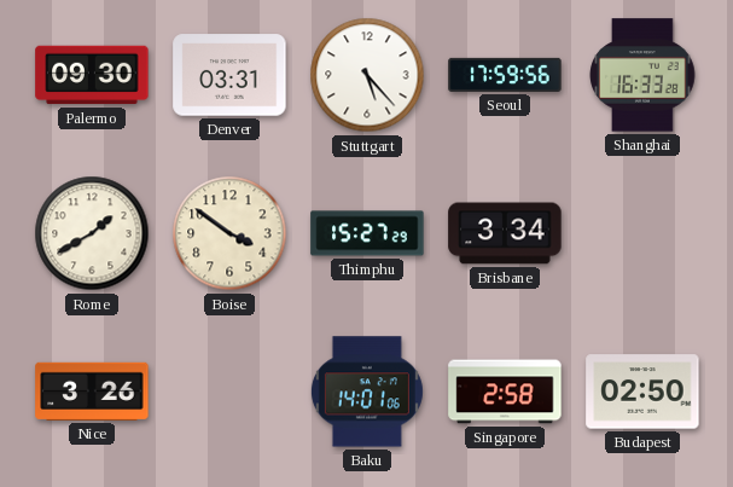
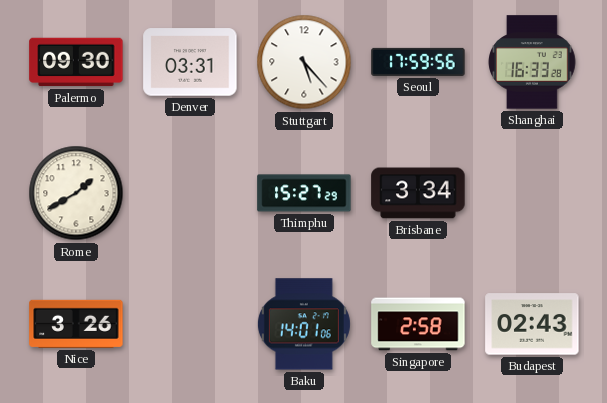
Boise: 3:51 -> none
Budapest: 02:50 -> 02:43
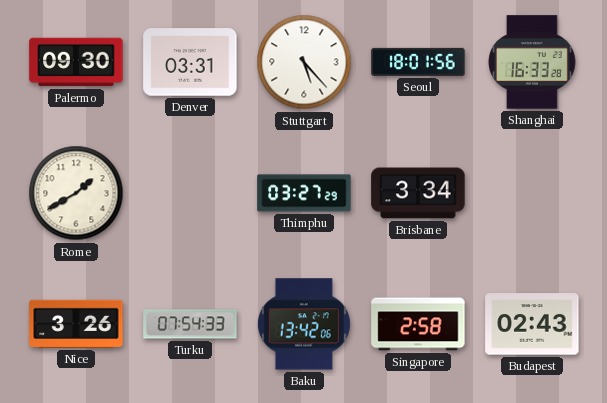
Seoul: 17:59 -> 18:01
Thimphu: 15:27 -> 03:27
Turku: none -> 07:54
Baku: 14:01 -> 13:42
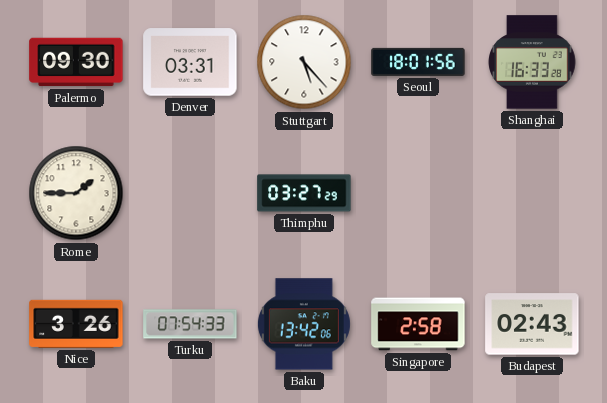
Rome: 1:40 -> 1:45
Brisbane: 3:34 -> none
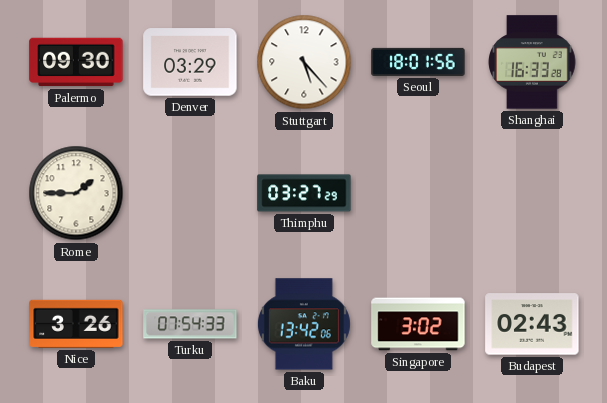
Denver: 03:31 -> 03:29
Singapore: 2:58 -> 3:02
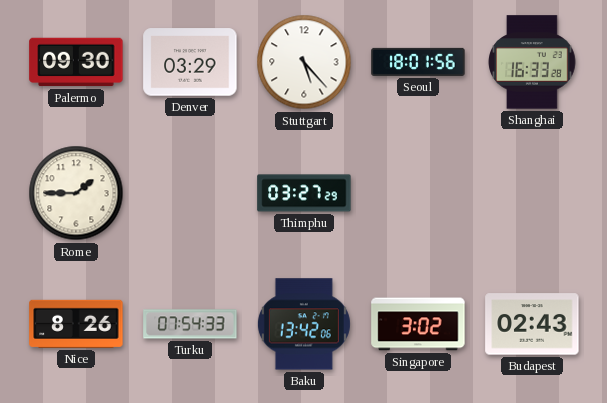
Nice: 3:26 -> 8:26
